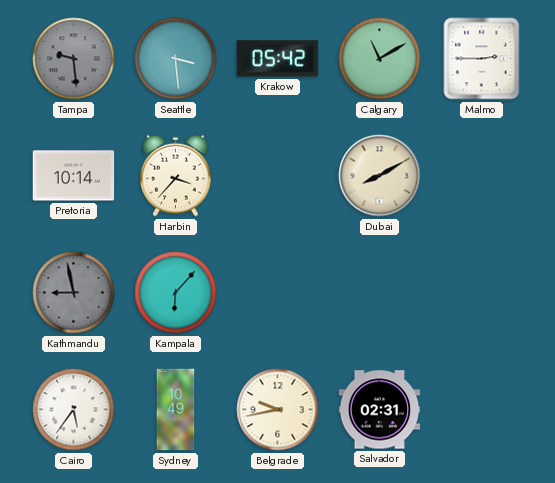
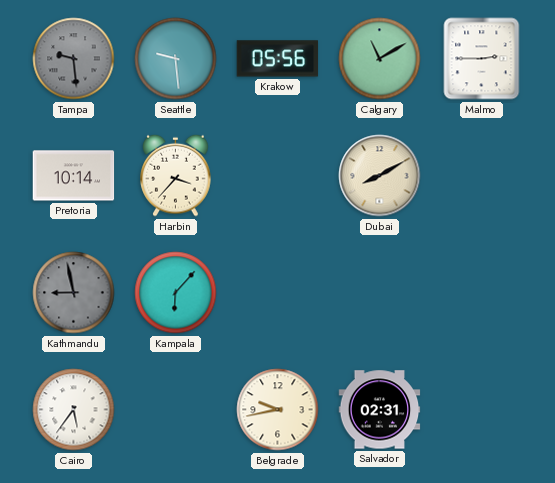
Seattle: 3:29 -> 9:29
Krakow: 05:42 -> 05:56
Sydney: 10:49 -> none
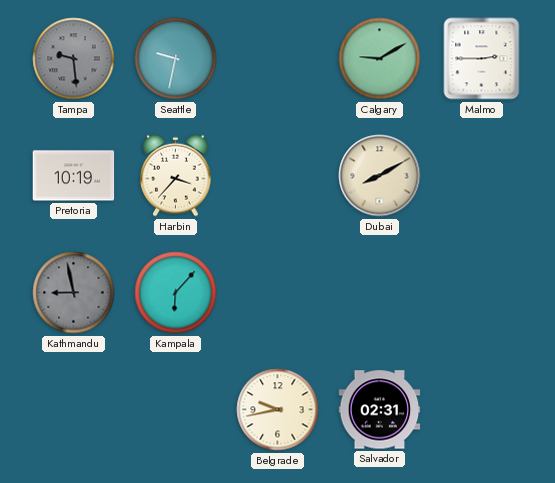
Seattle: 9:29 -> 9:32
Krakow: 05:56 -> none
Calgary: 11:10 -> 9:10
Pretoria: 10:14 -> 10:19
Cairo: 5:36 -> none
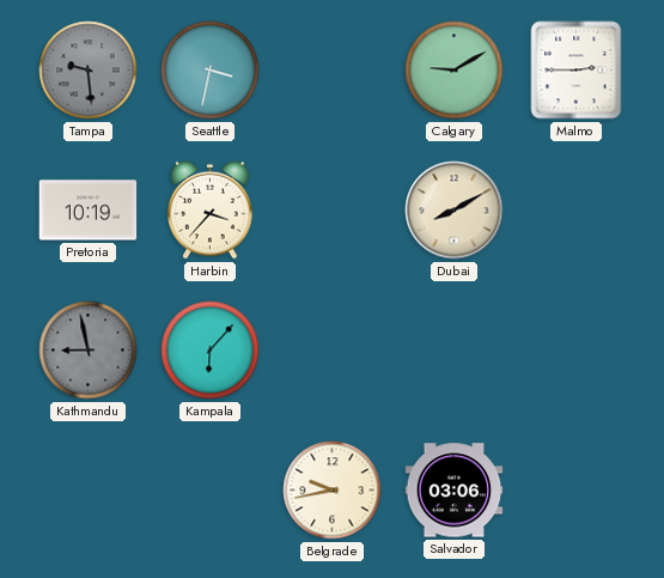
Seattle: 9:32 -> 3:32
Salvador: 02:31 -> 03:06
